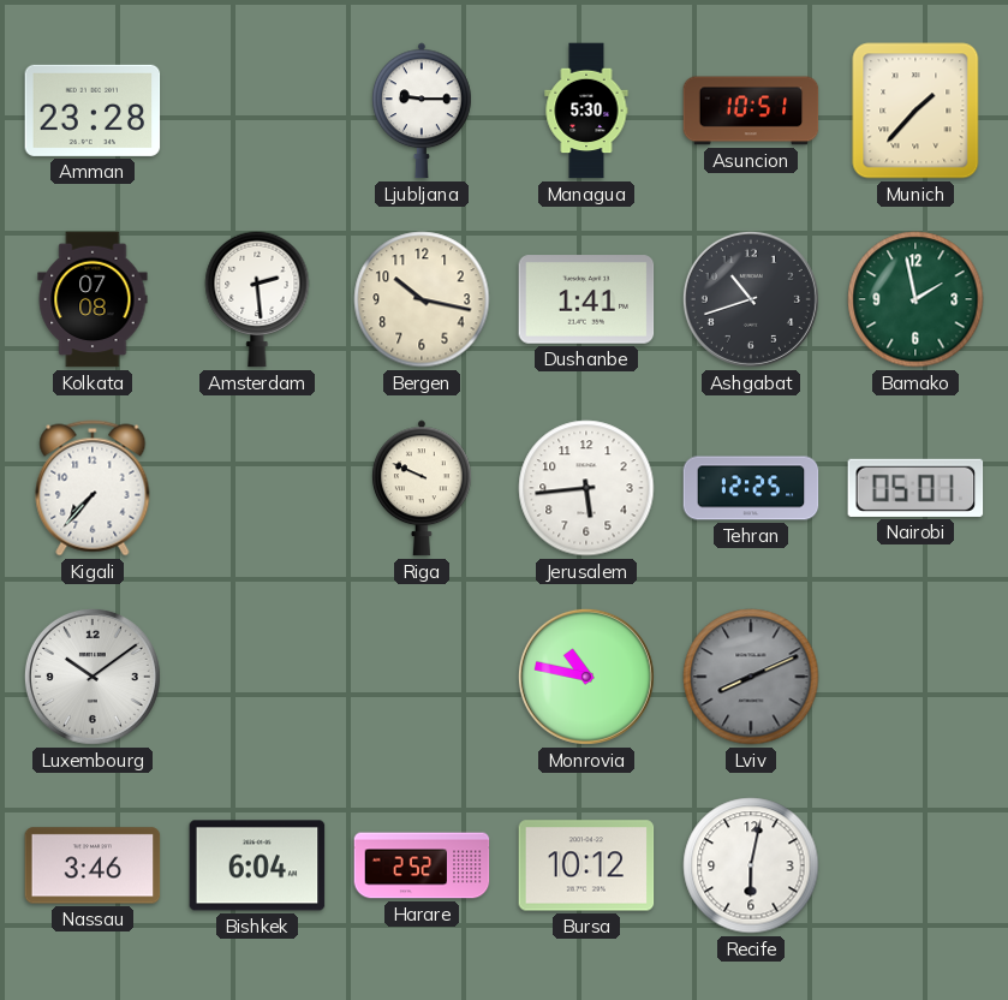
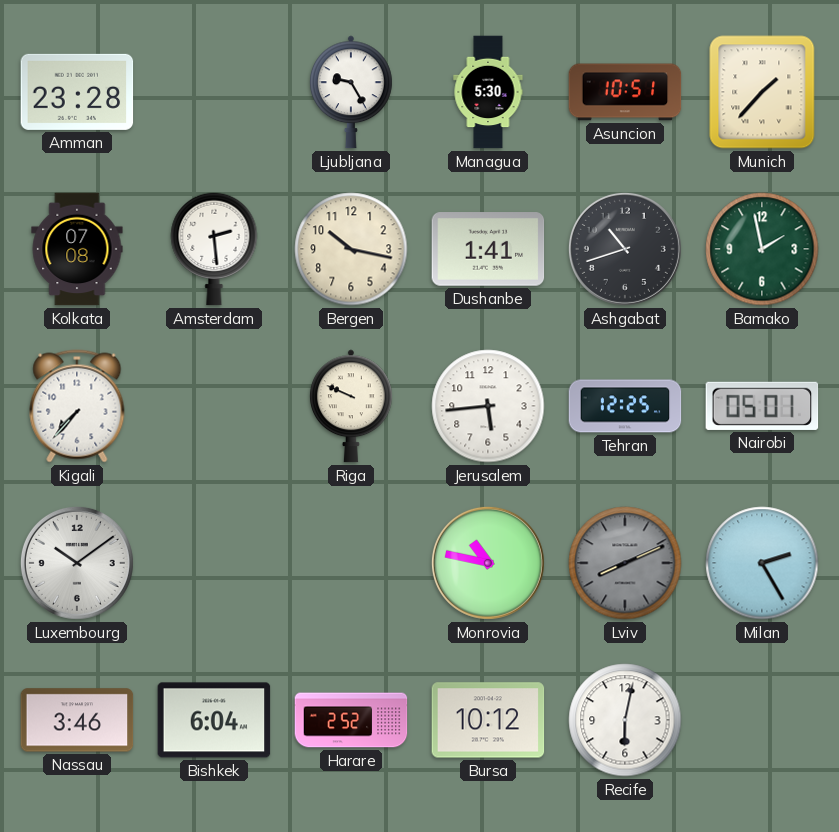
Ljubljana: 9:15 -> 9:25
Milan: none -> 2:25
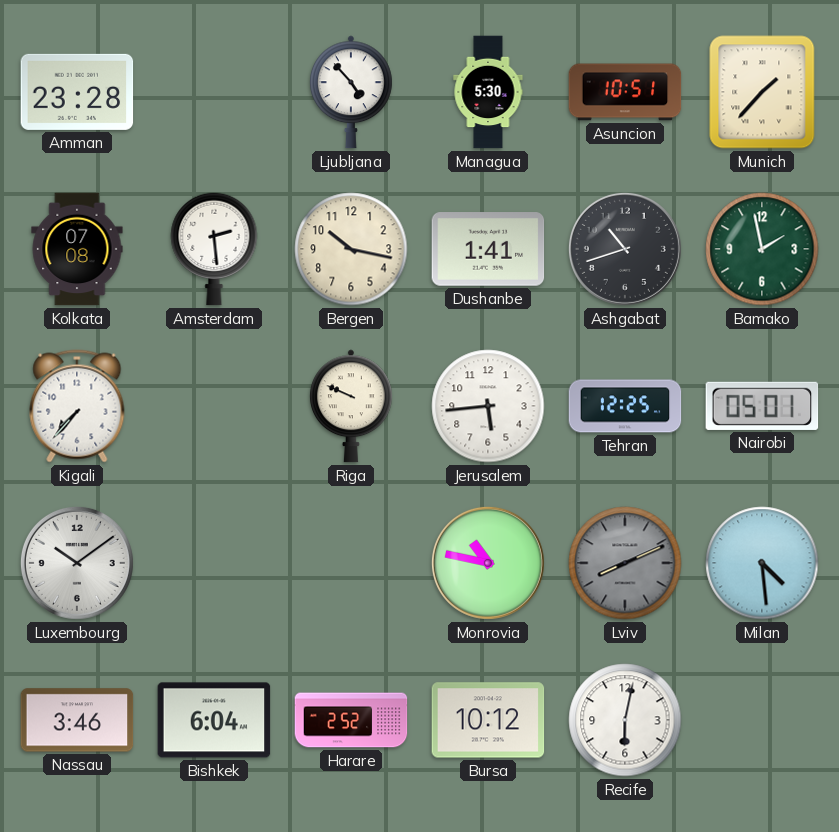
Ljubljana: 9:25 -> 4:53
Milan: 2:25 -> 4:29
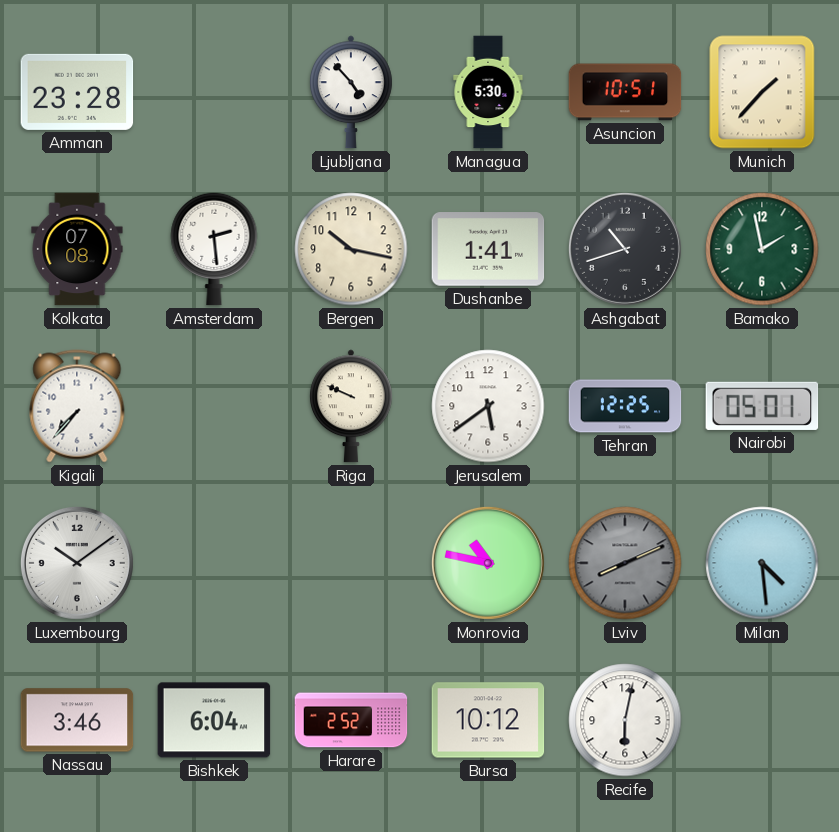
Jerusalem: 5:44 -> 5:39
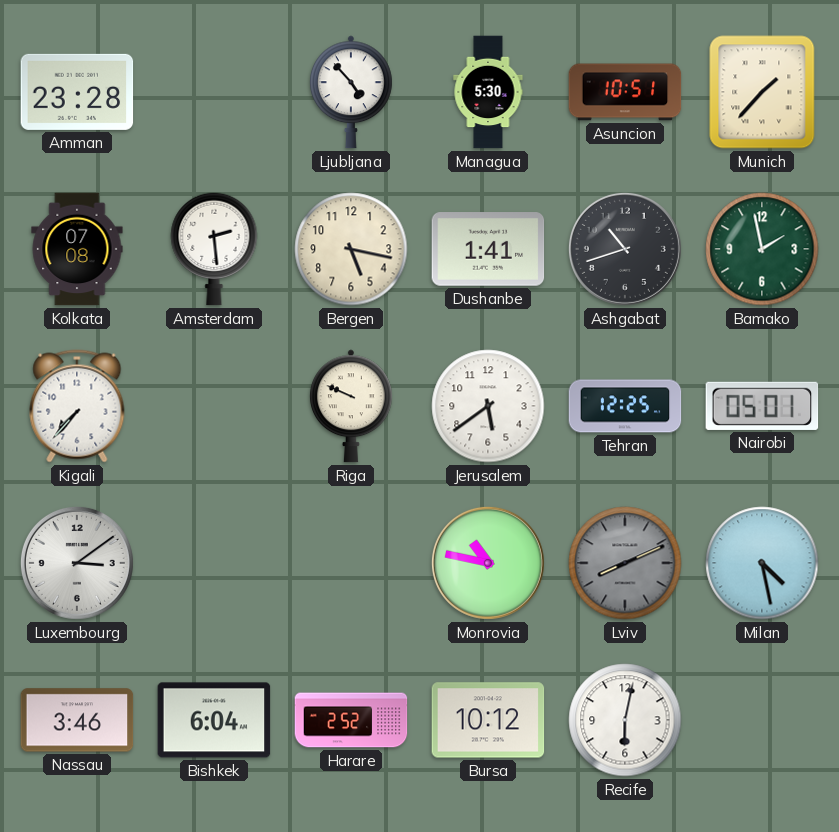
Bergen: 10:17 -> 5:17
Luxembourg: 10:09 -> 3:09
Milan: 4:29 -> 4:28
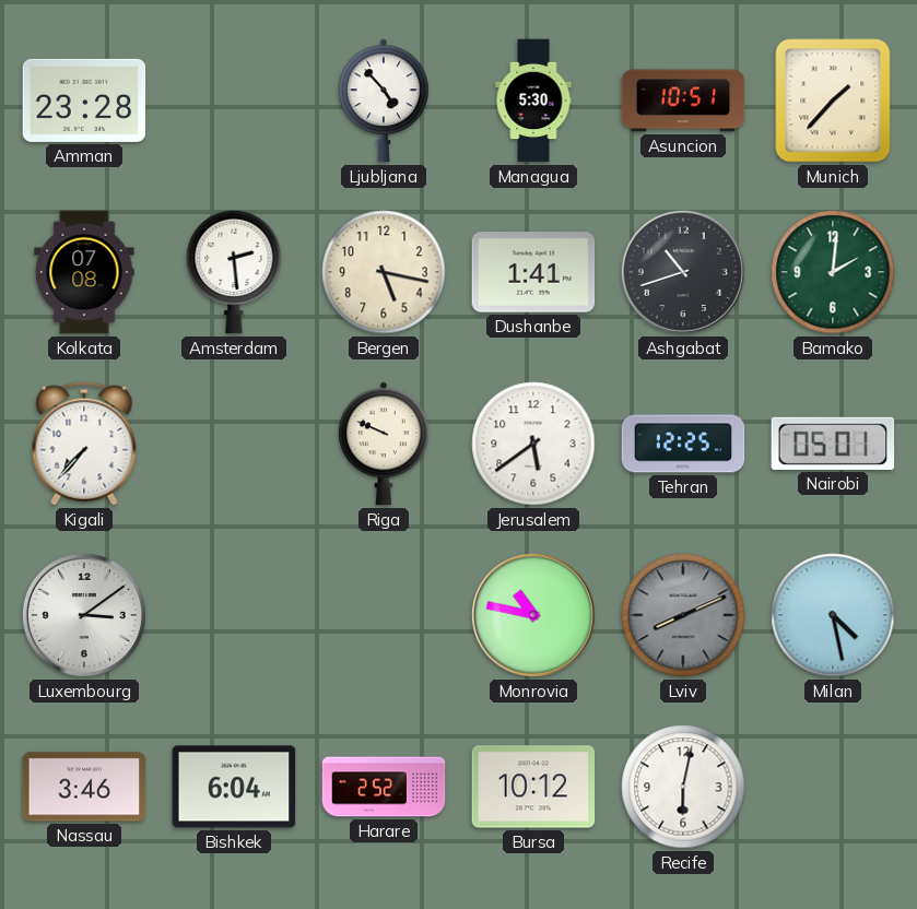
Bamako: 1:58 -> 2:01
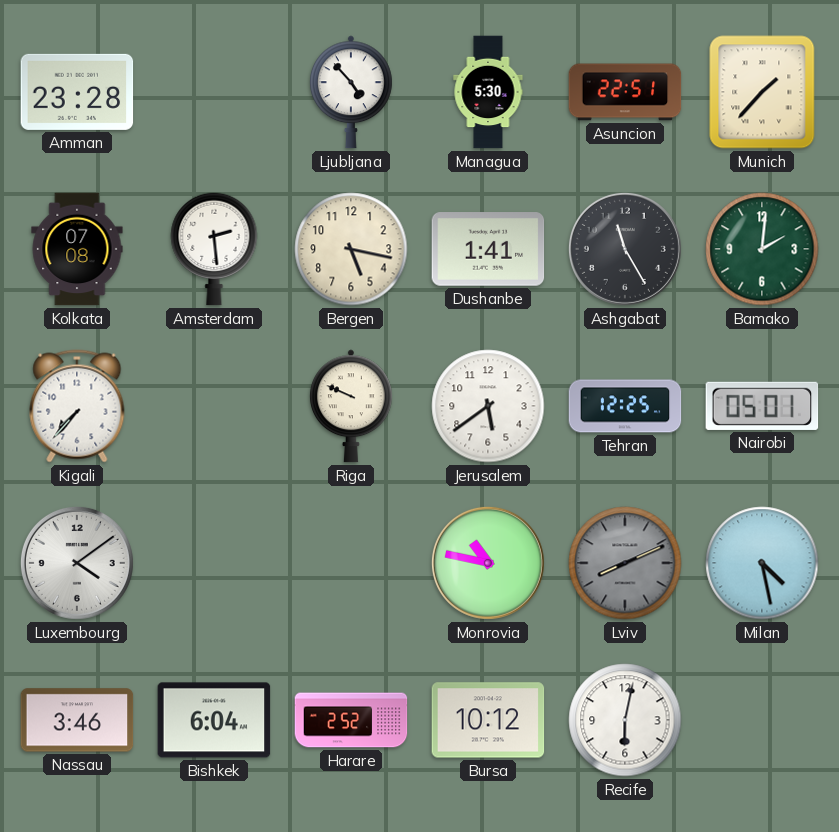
Asuncion: 10:51 -> 22:51
Ashgabat: 10:42 -> 11:25
Luxembourg: 3:09 -> 4:09
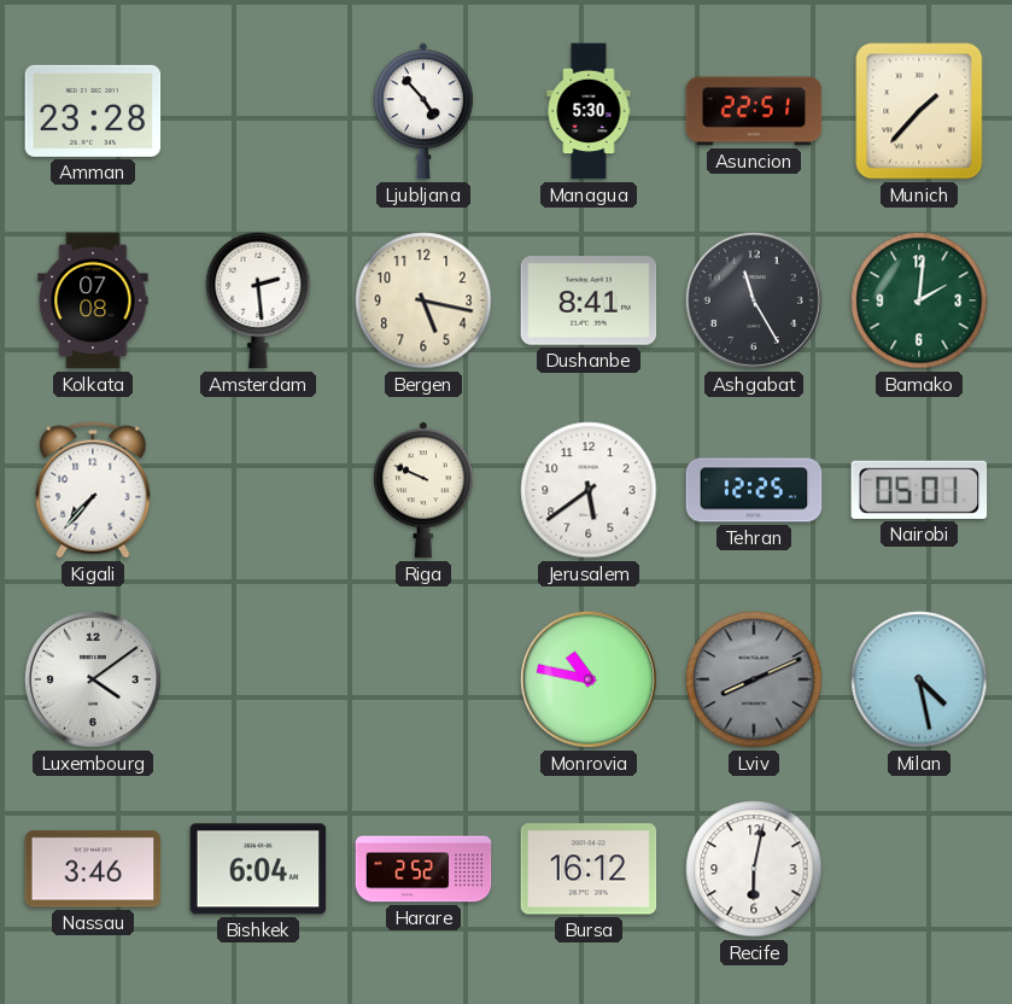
Dushanbe: 1:41 -> 8:41
Bursa: 10:12 -> 16:12
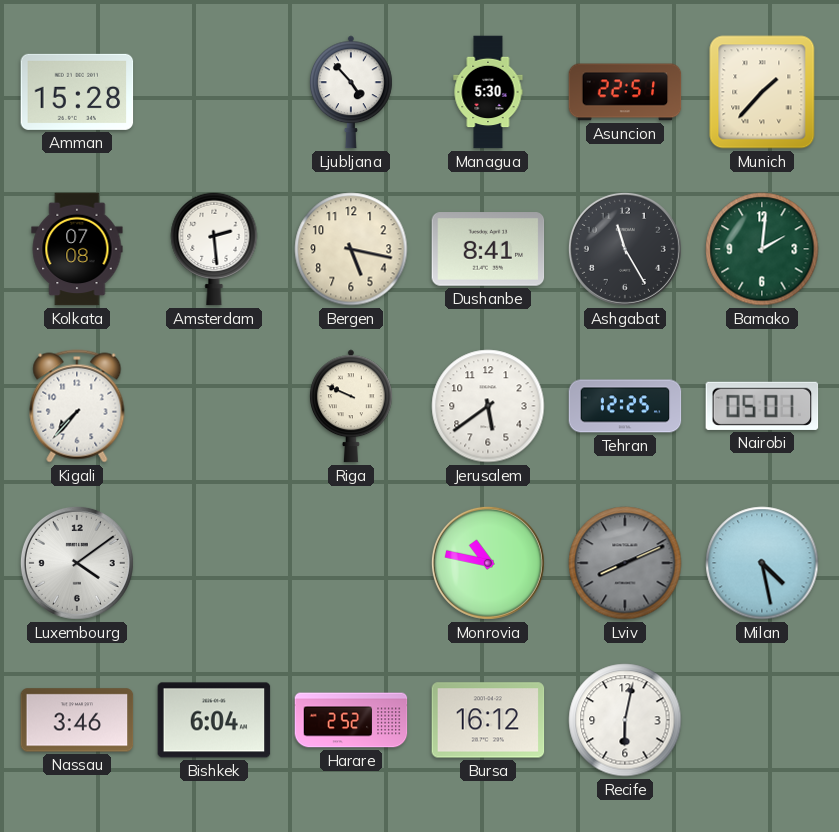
Amman: 23:28 -> 15:28
